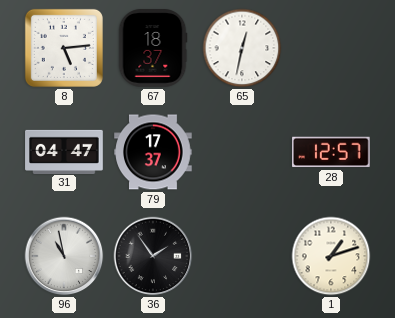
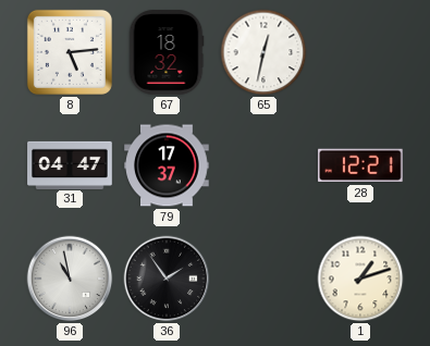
67: 18:37 -> 18:32
28: 12:57 -> 12:21
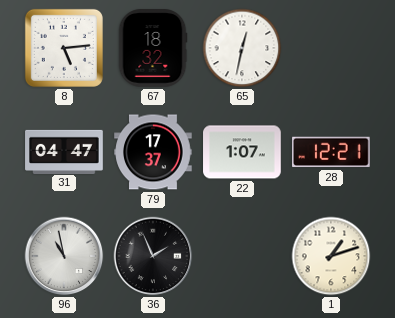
22: none -> 1:07
36: 1:54 -> 1:56
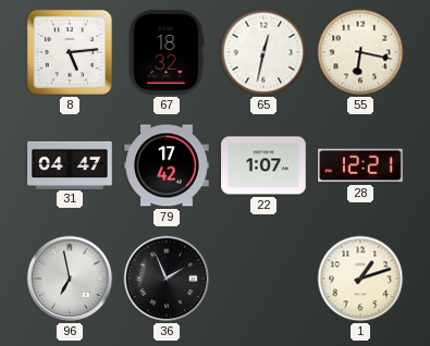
55: none -> 6:17
79: 17:37 -> 17:42
96: 10:58 -> 6:58
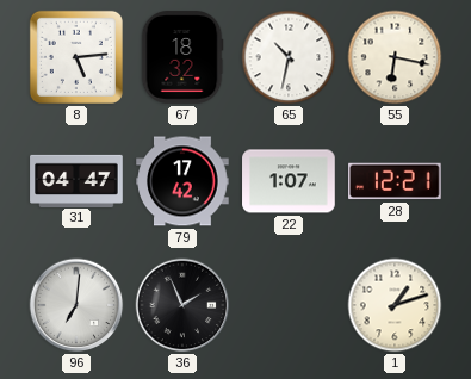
65: 12:32 -> 10:32
96: 6:58 -> 7:01
